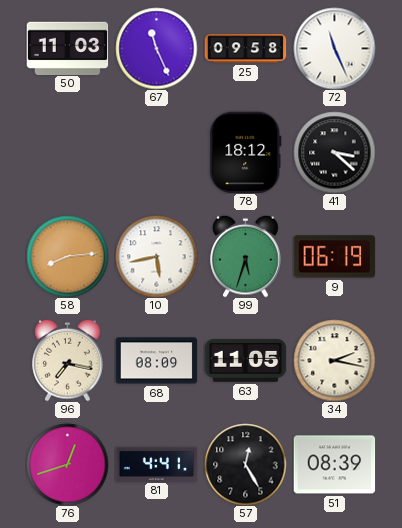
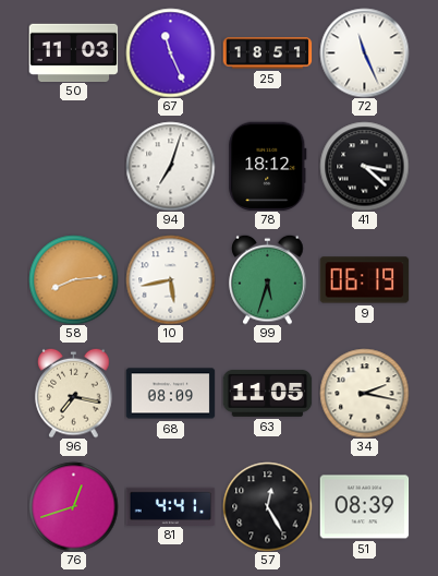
25: 09:58 -> 18:51
94: none -> 7:03
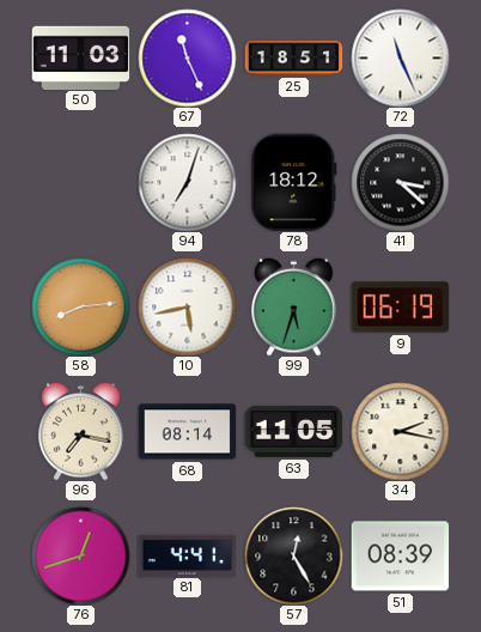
68: 08:09 -> 08:14
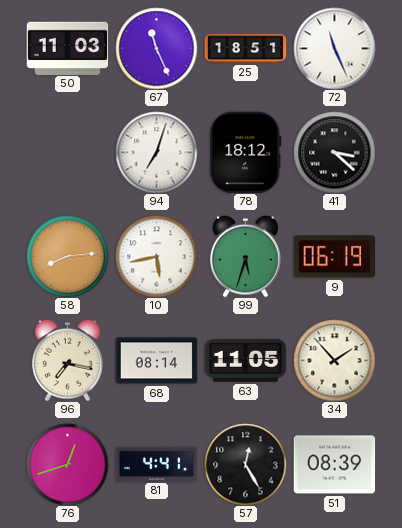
34: 2:17 -> 1:53
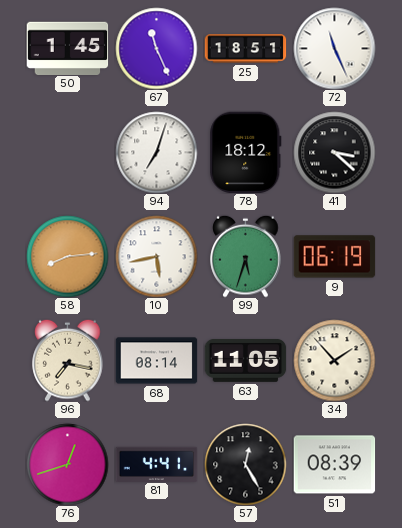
50: 11:03 -> 1:45
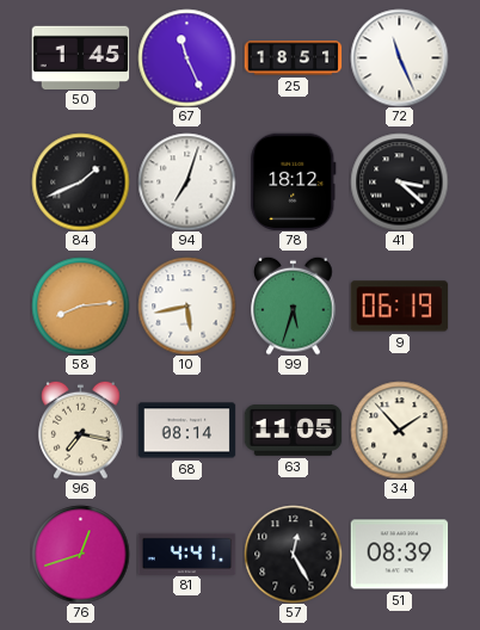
84: none -> 1:41
